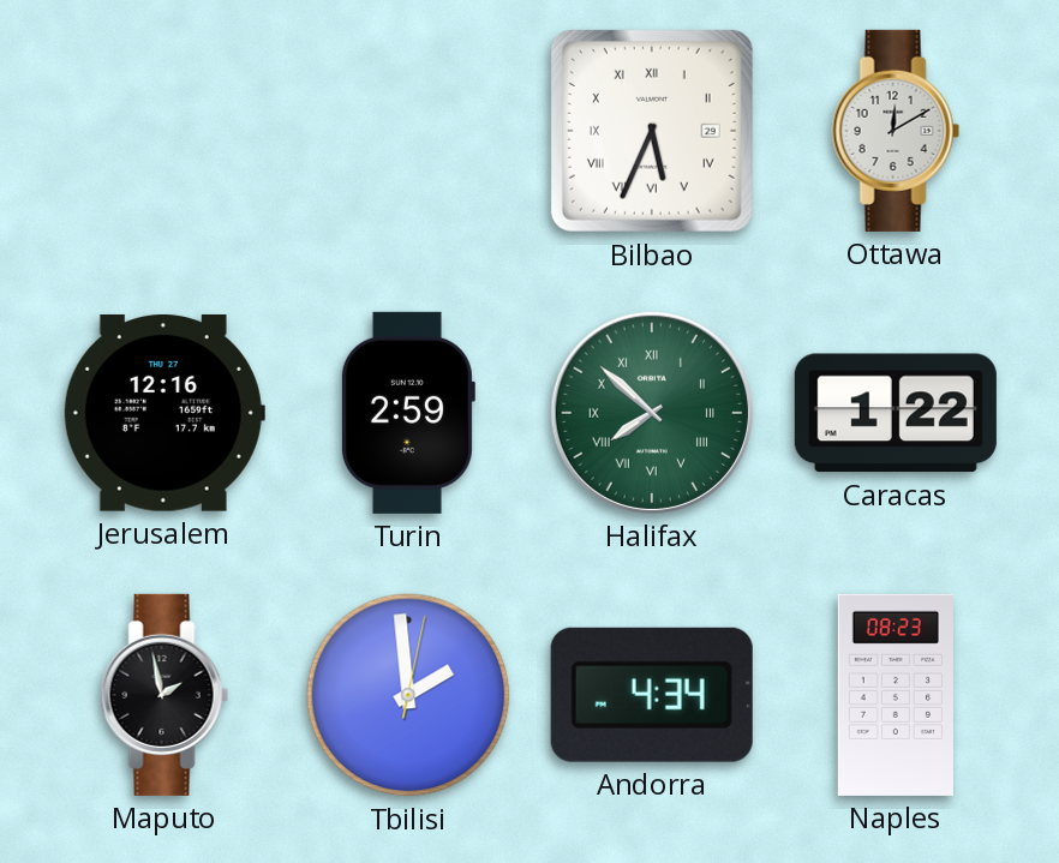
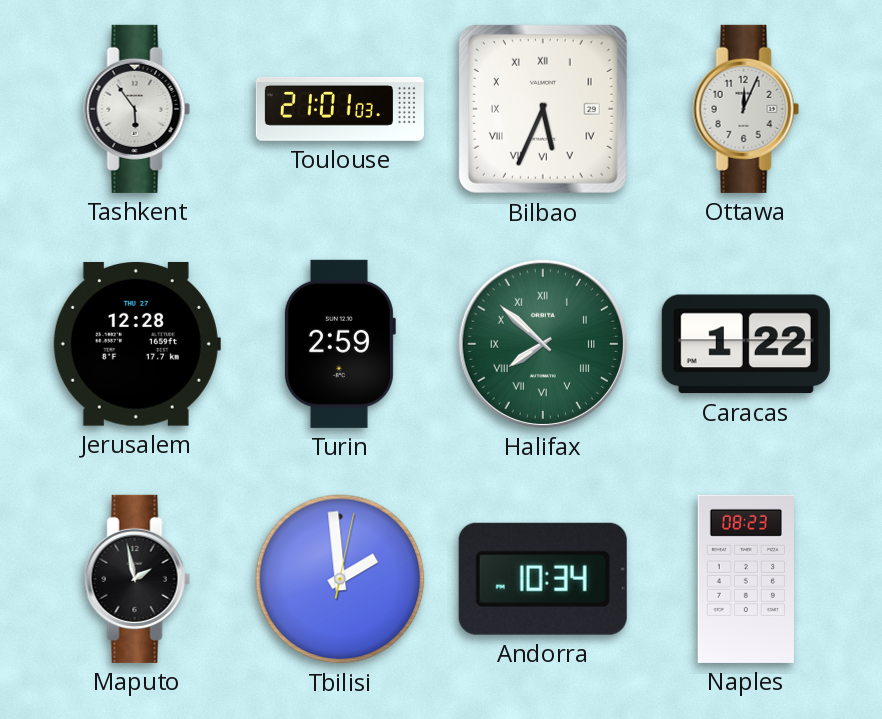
Tashkent: none -> 5:54
Toulouse: none -> 21:01
Ottawa: 12:10 -> 12:04
Jerusalem: 12:16 -> 12:28
Andorra: 4:34 -> 10:34
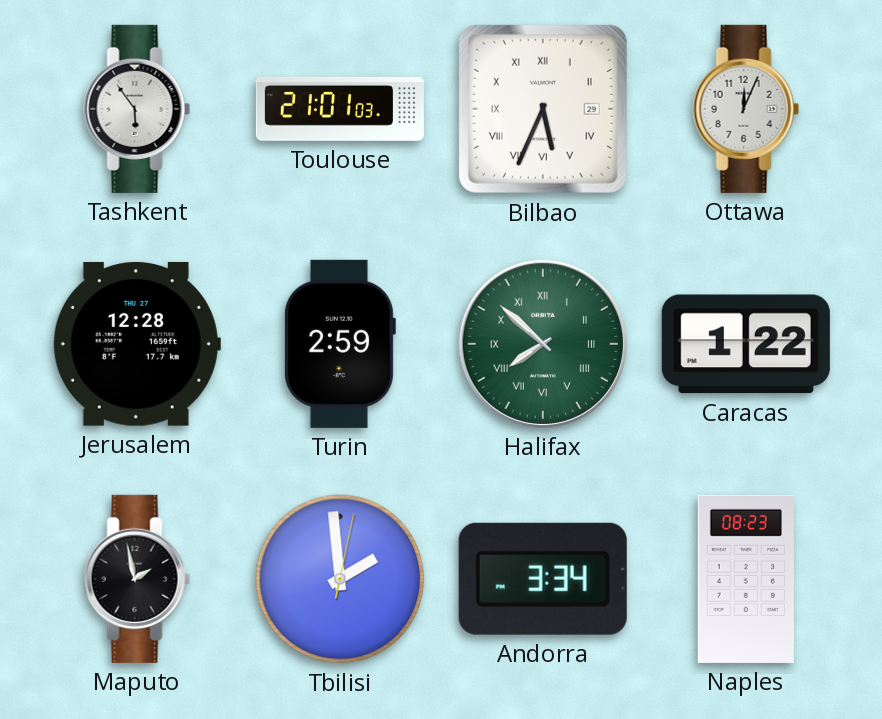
Andorra: 10:34 -> 3:34
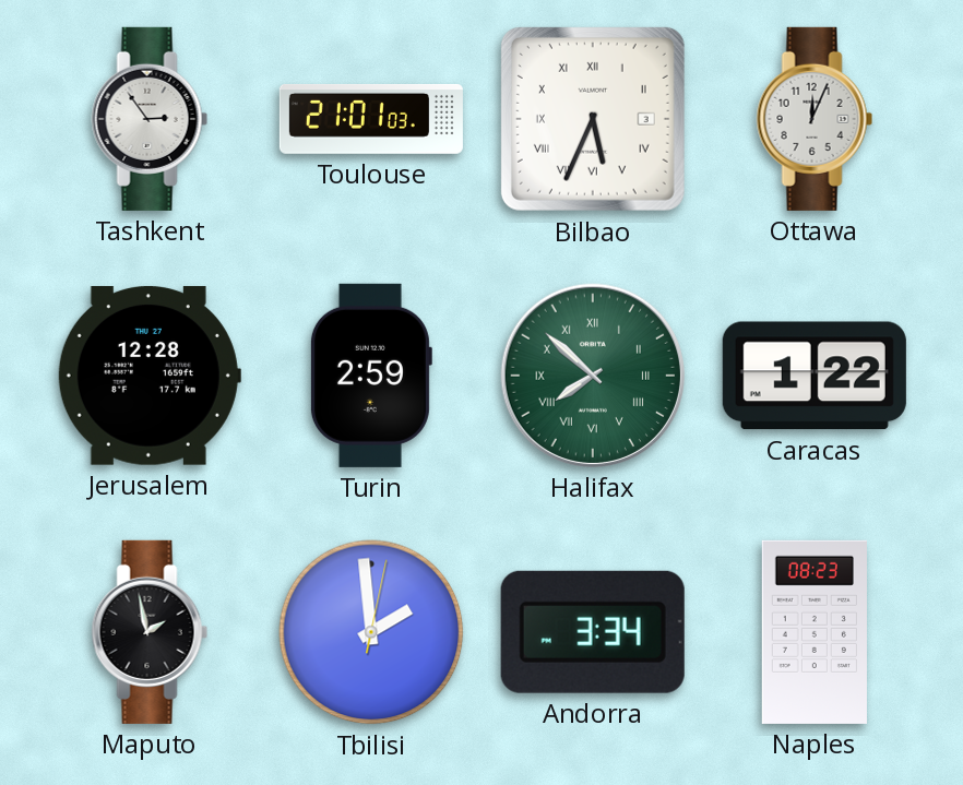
Tashkent: 5:54 -> 2:54
Bilbao date: 29 -> 3
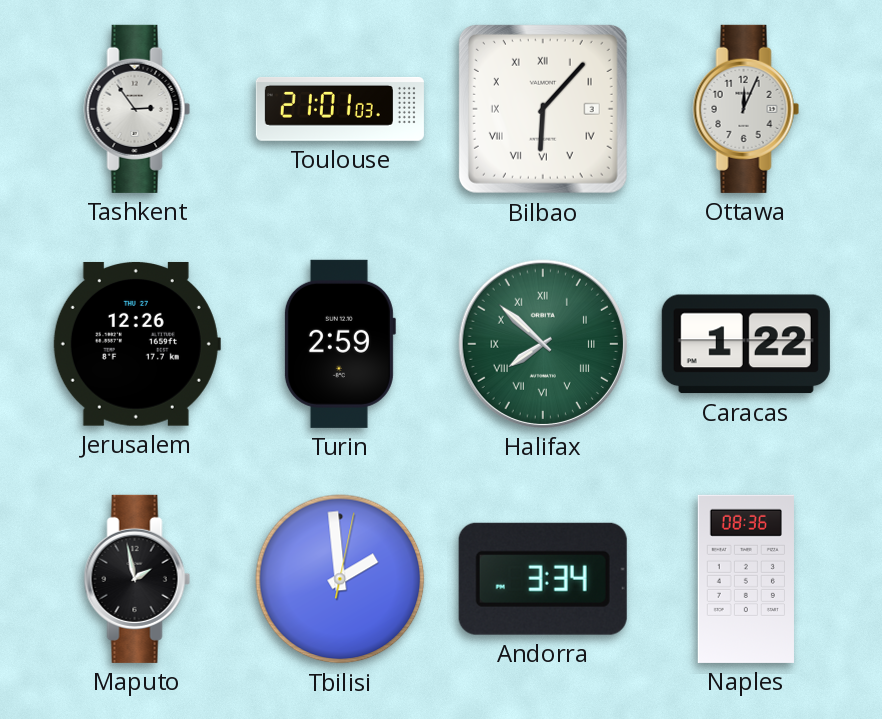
Bilbao: 5:34 -> 6:07
Jerusalem: 12:28 -> 12:26
Naples: 08:23 -> 08:36
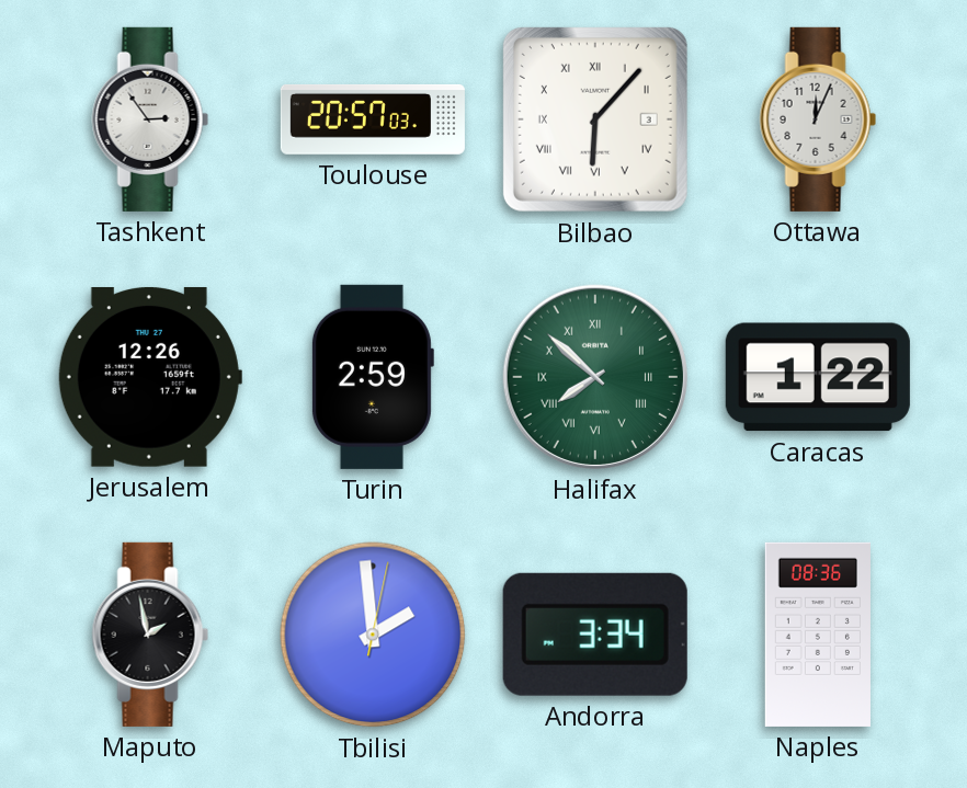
Toulouse: 21:01 -> 20:57
